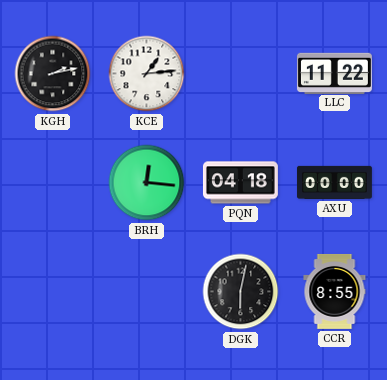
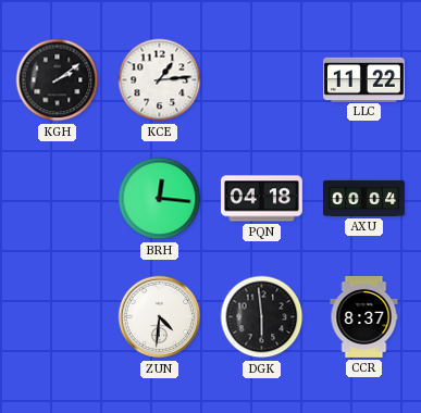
KGH: 2:13 -> 2:09
AXU: 00:00 -> 00:04
ZUN: none -> 4:31
DGK: 6:02 -> 5:59
CCR: 8:55 -> 8:37
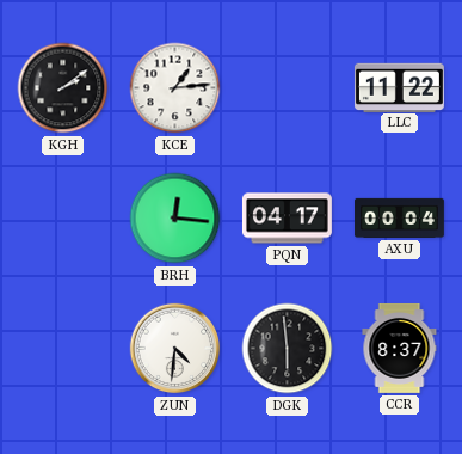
PQN: 04:18 -> 04:17
